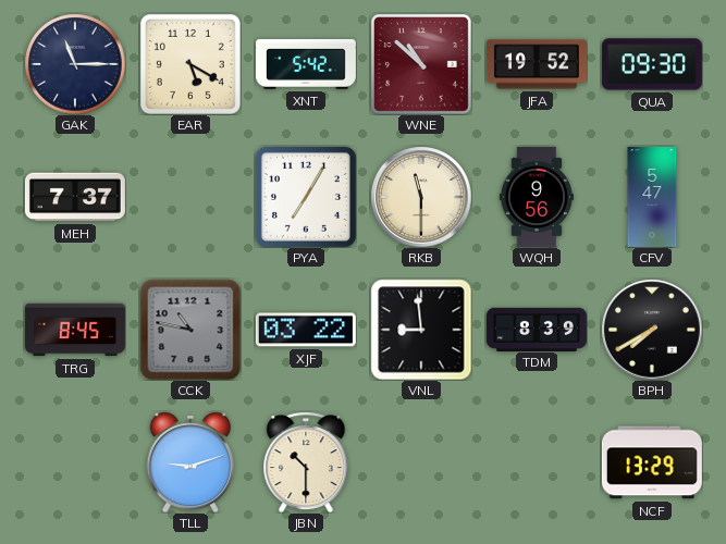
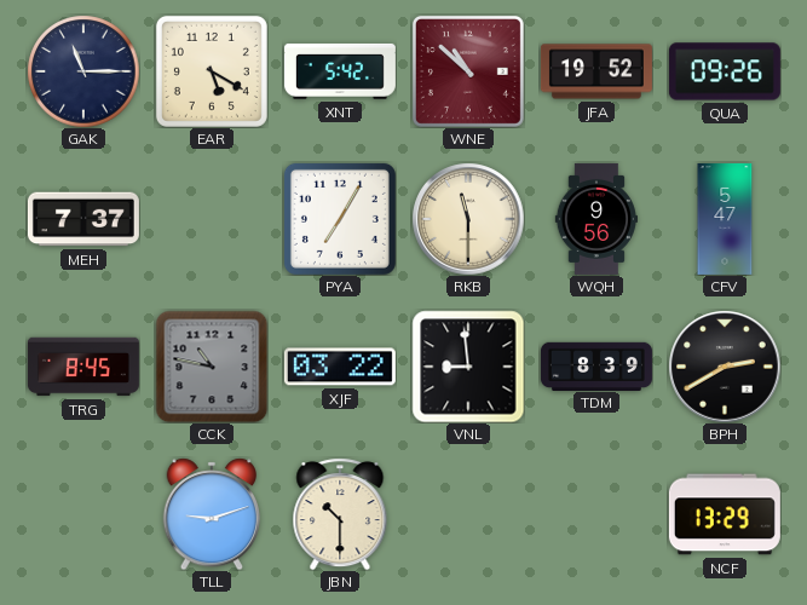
QUA: 09:30 -> 09:26
BPH: 7:40 -> 2:40
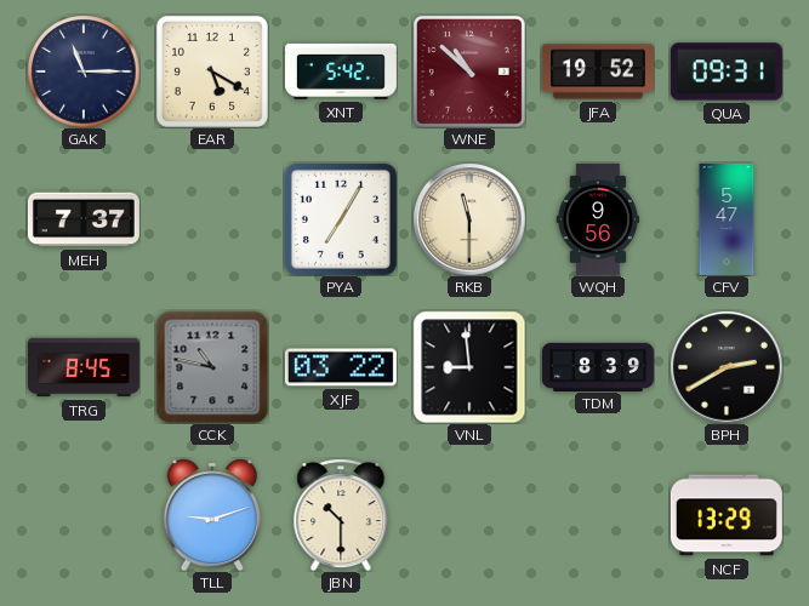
QUA: 09:26 -> 09:31
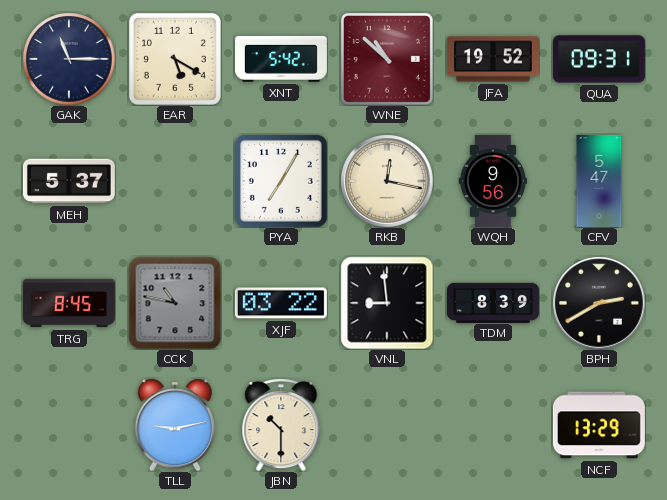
MEH: 7:37 -> 5:37
RKB: 11:30 -> 12:17
TLL: 9:12 -> 9:13
